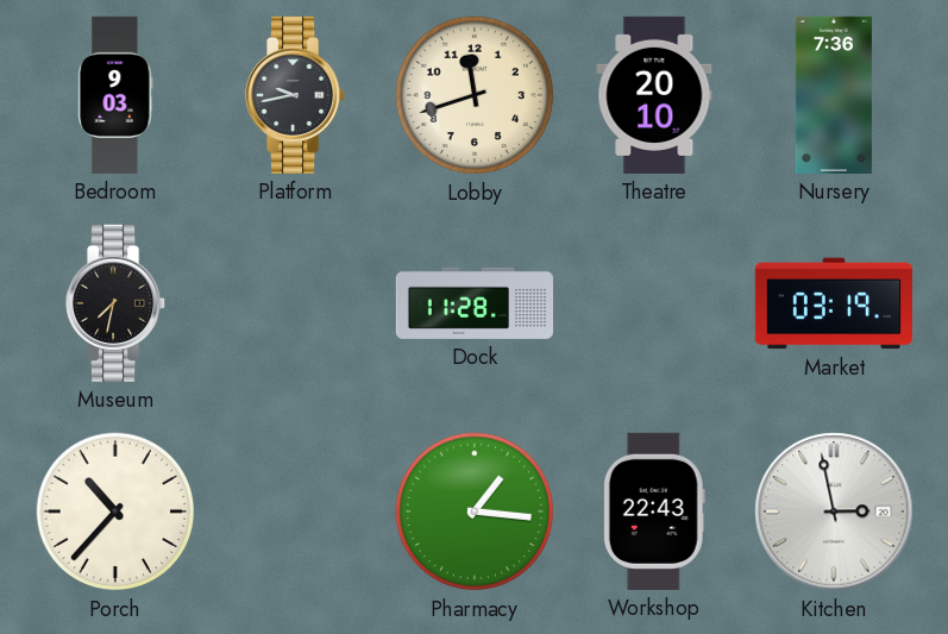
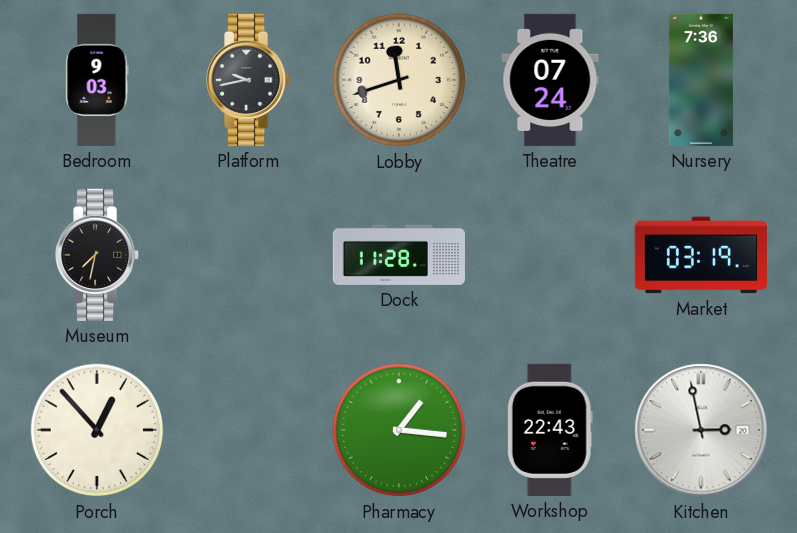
Theatre: 20:10 -> 07:24
Porch: 10:37 -> 12:53
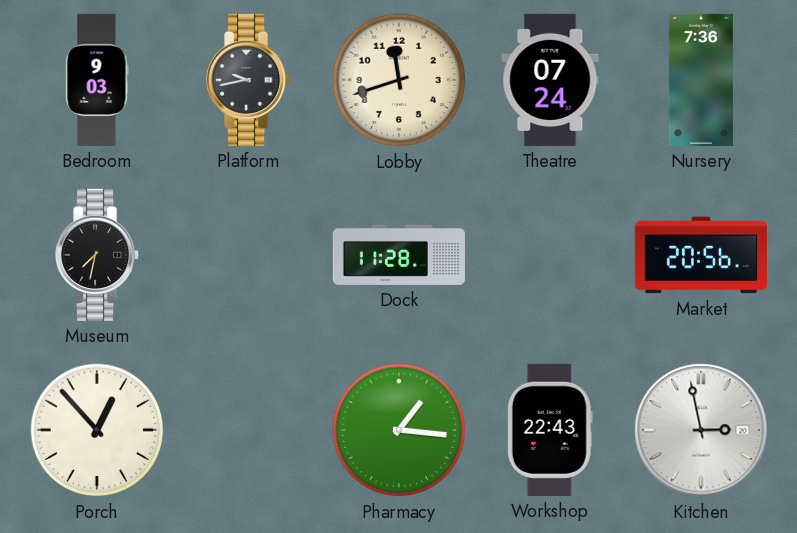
Market: 03:19 -> 20:56
